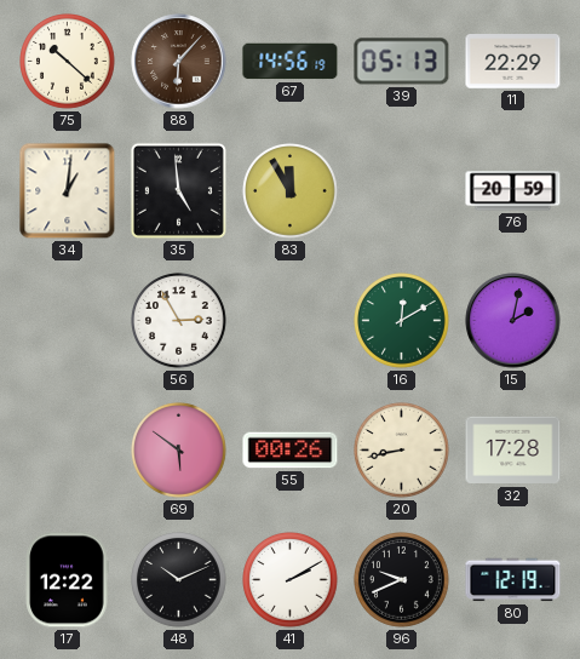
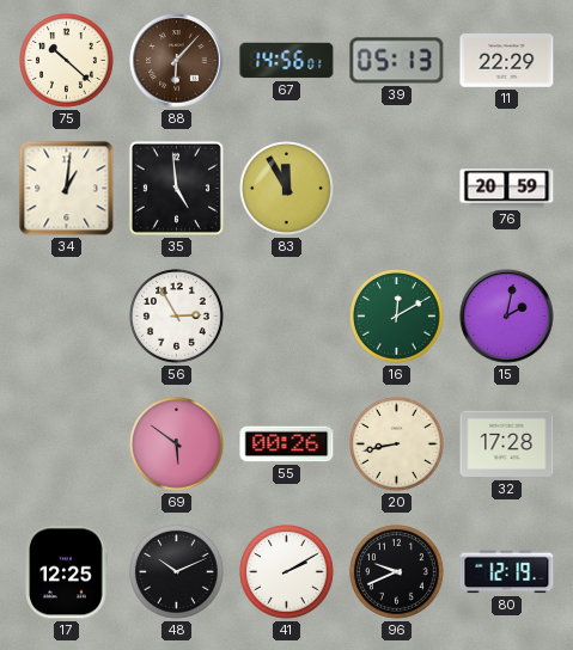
67: 14:56:19 -> 14:56:01
17: 12:22 -> 12:25
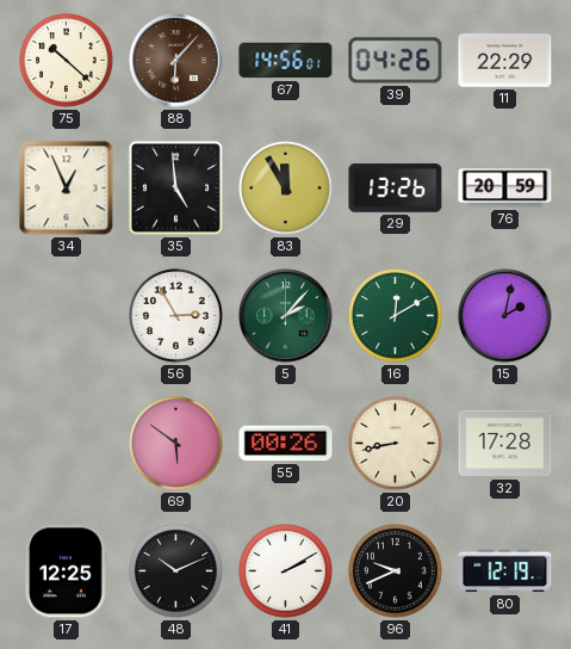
39: 05:13 -> 04:26
34: 1:01 -> 12:56
29: none -> 13:26
5: none -> 2:07
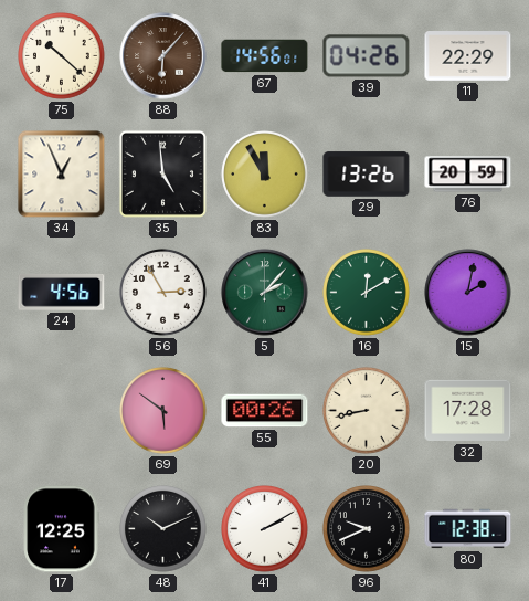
24: none -> 4:56
80: 12:19 -> 12:38
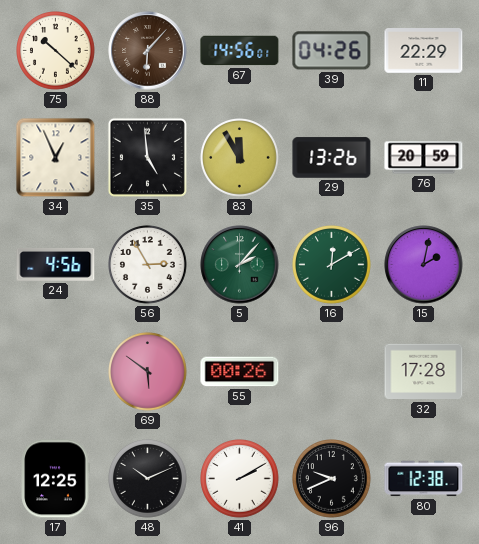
20: 8:43 -> none
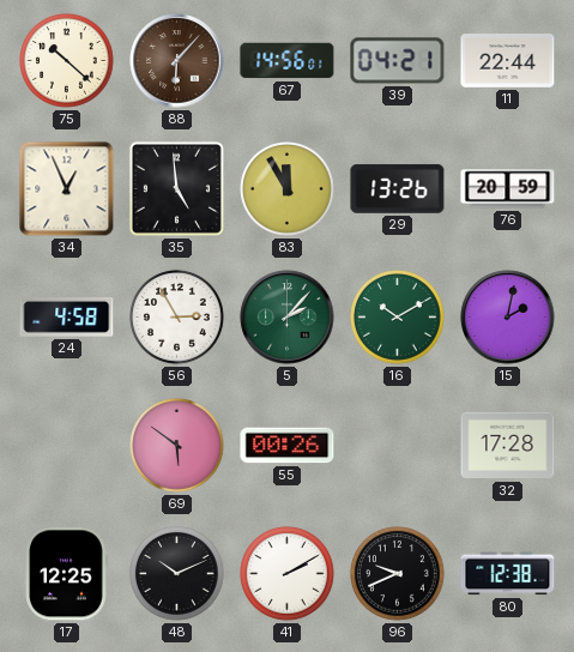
39: 04:26 -> 04:21
11: 22:29 -> 22:44
24: 4:56 -> 4:58
16: 12:10 -> 10:10
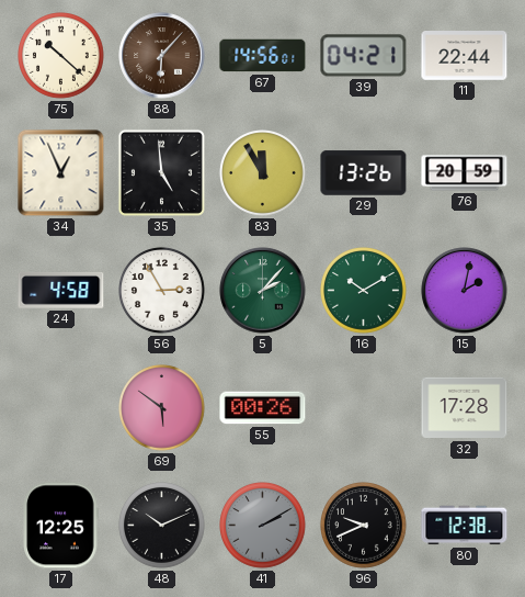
41 dial: white -> grey
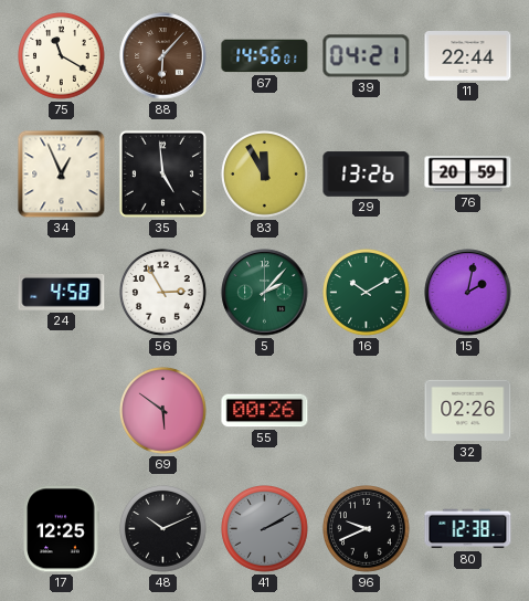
75: 10:22 -> 11:20
32: 17:28 -> 02:26
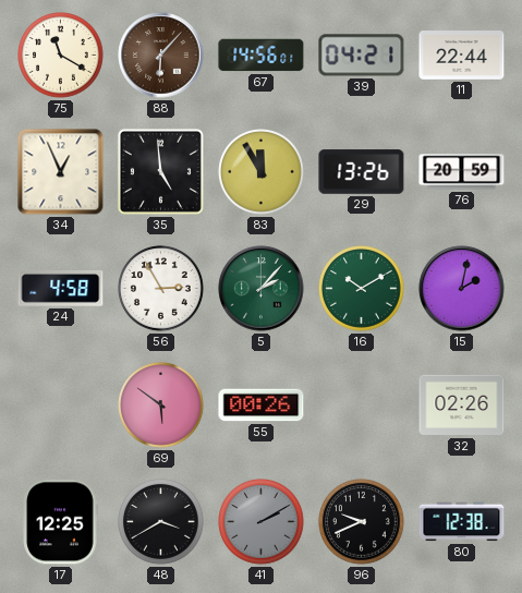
48: 10:11 -> 3:40
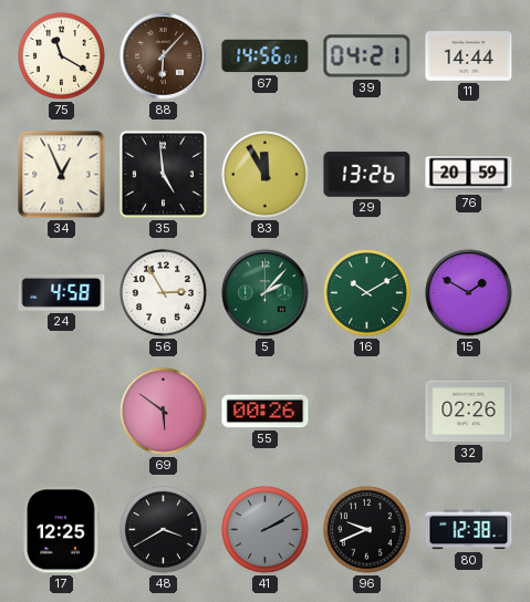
11: 22:44 -> 14:44
15: 2:02 -> 1:50
